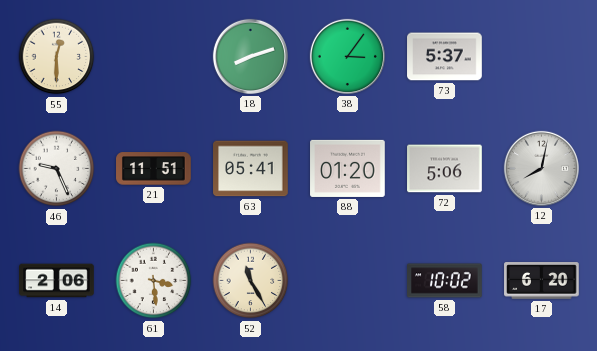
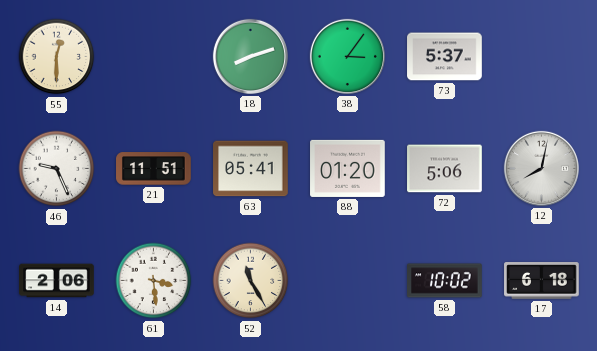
17: 6:20 -> 6:18
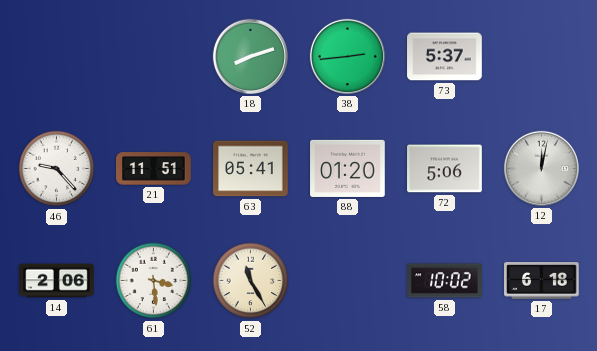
55: 12:30 -> none
38: 3:06 -> 2:44
46: 9:26 -> 9:23
12: 8:02 -> 12:02
